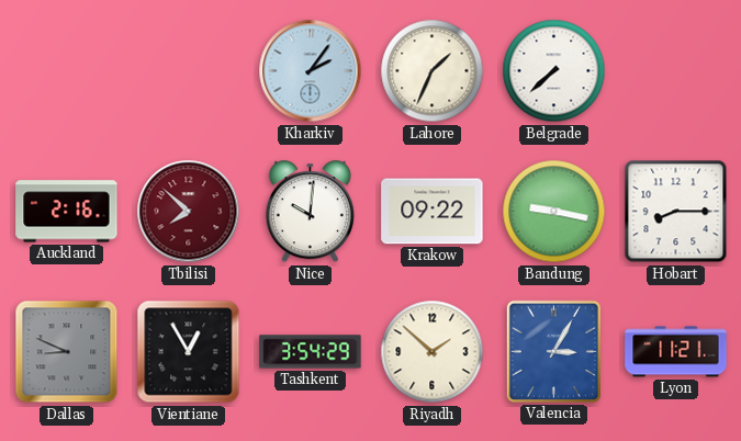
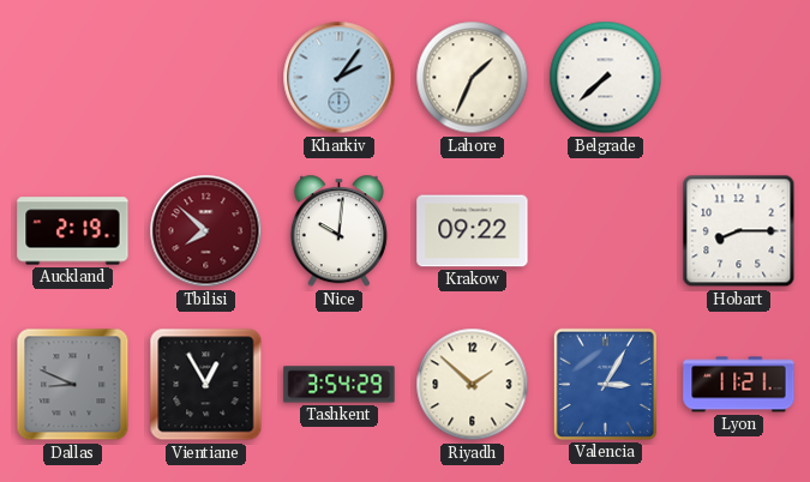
Auckland: 2:16 -> 2:19
Bandung: 9:17 -> none
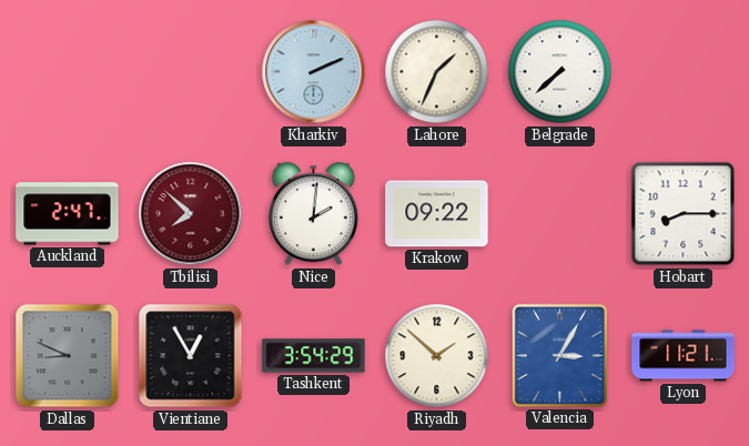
Kharkiv: 2:06 -> 2:11
Auckland: 2:19 -> 2:47
Nice: 10:01 -> 2:01
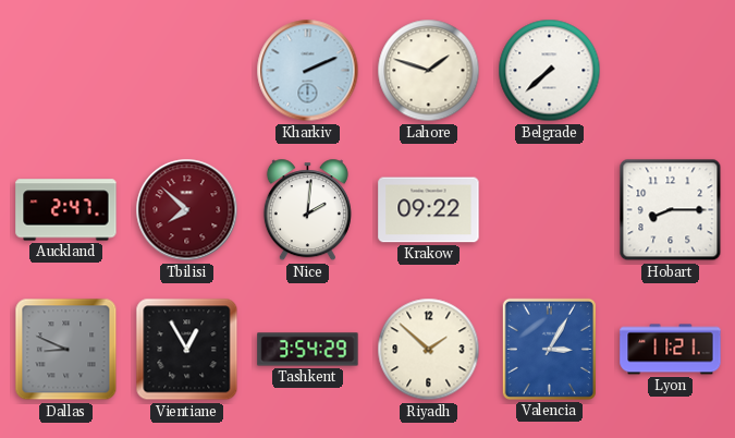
Lahore: 1:34 -> 1:48
